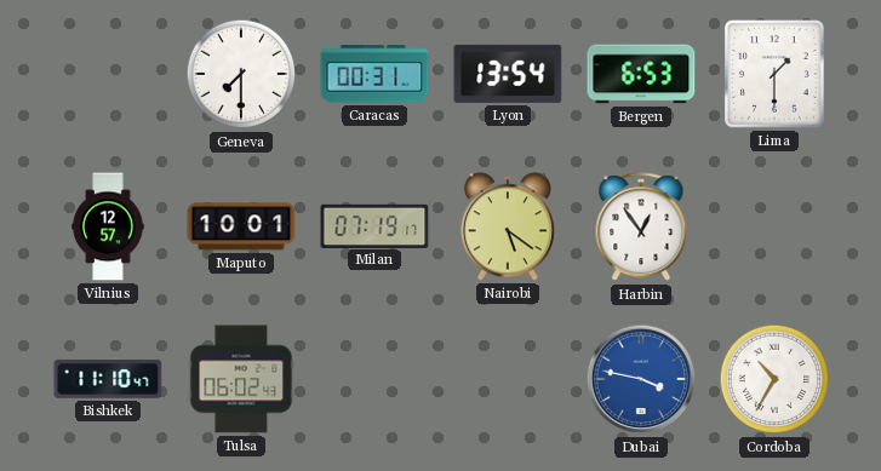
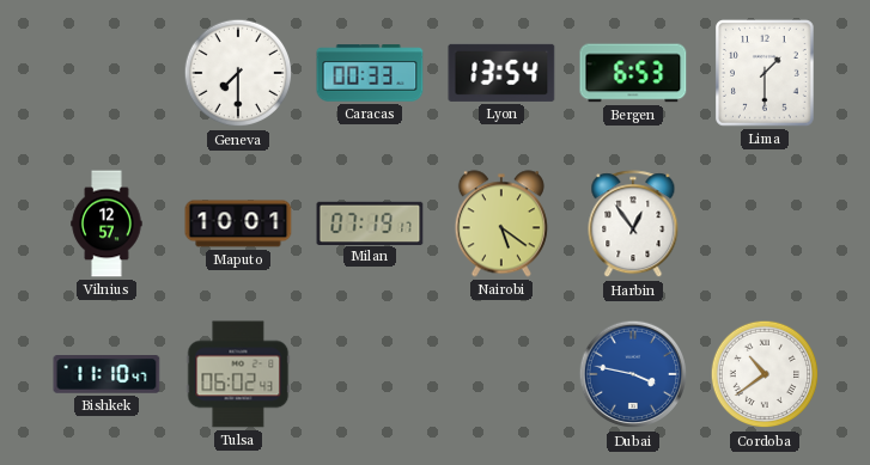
Caracas: 00:31 -> 00:33
Cordoba: 10:35 -> 10:39
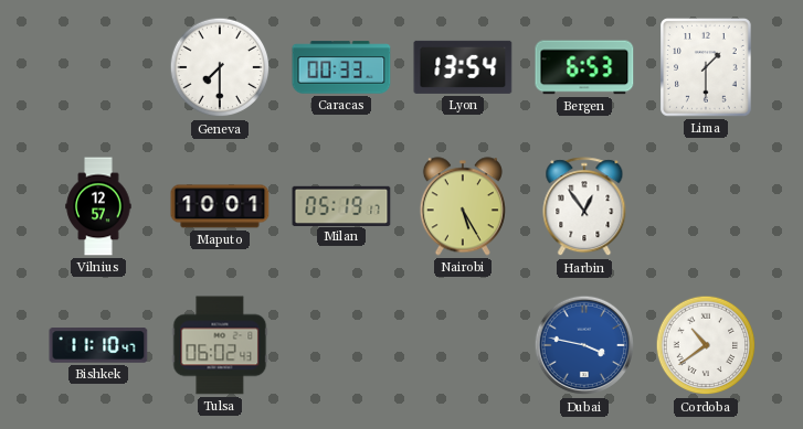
Milan: 07:19 -> 05:19
Nairobi: 5:21 -> 5:25
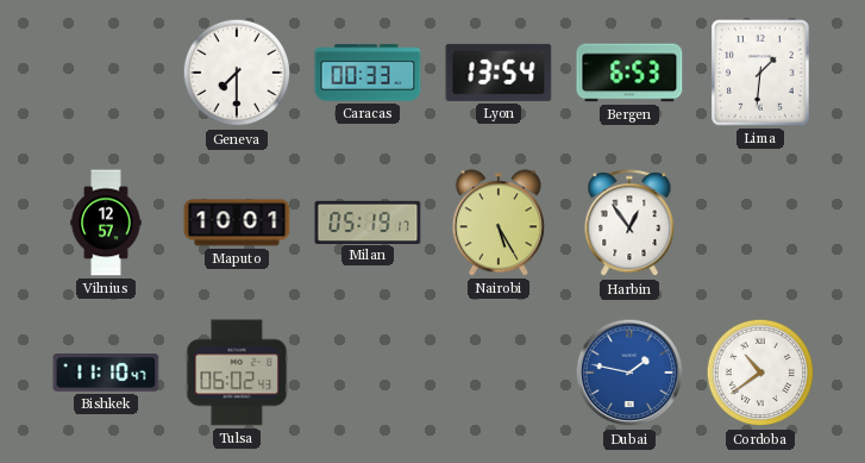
Lima: 1:30 -> 1:31
Dubai: 3:47 -> 1:47
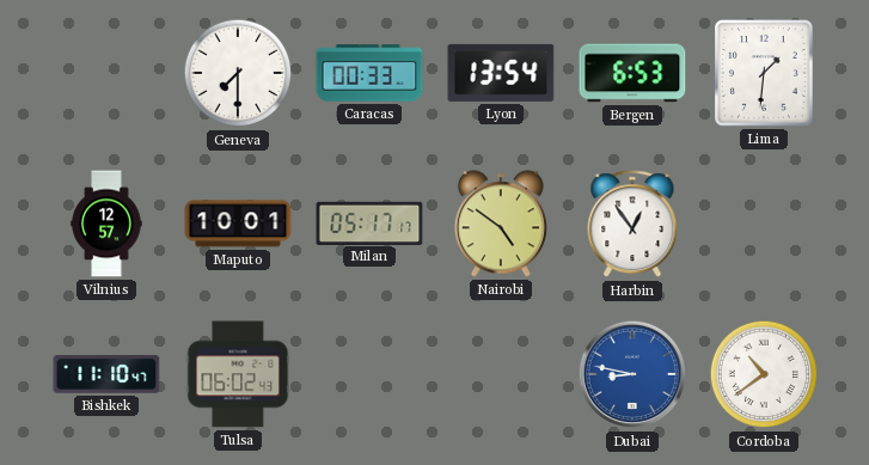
Milan: 05:19 -> 05:17
Nairobi: 5:25 -> 4:51
Dubai: 1:47 -> 8:47
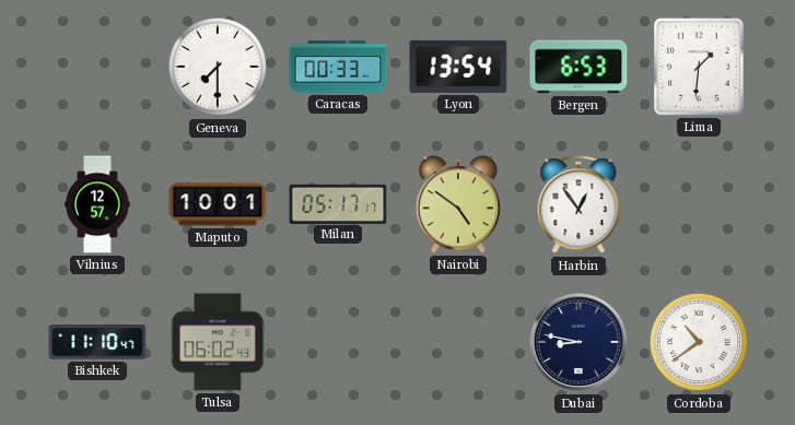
Dubai dial: blue -> navy
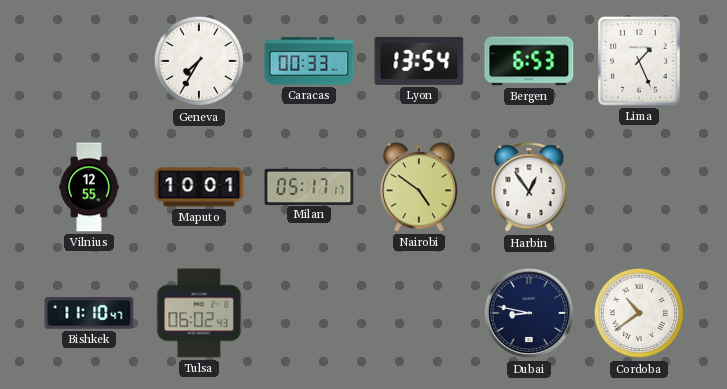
Geneva: 7:30 -> 7:35
Lima: 1:31 -> 1:26
Vilnius: 12:57 -> 12:55
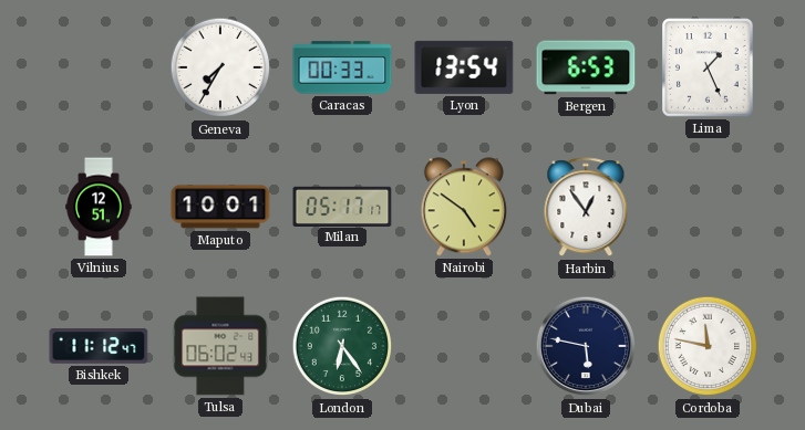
Vilnius: 12:55 -> 12:51
Bishkek: 11:10 -> 11:12
London: none -> 6:24
Dubai: 8:47 -> 5:47
Cordoba: 10:39 -> 11:47
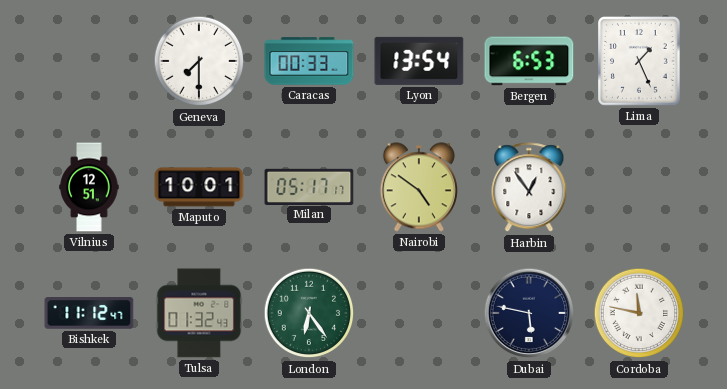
Geneva: 7:35 -> 7:30
Tulsa: 06:02 -> 01:32
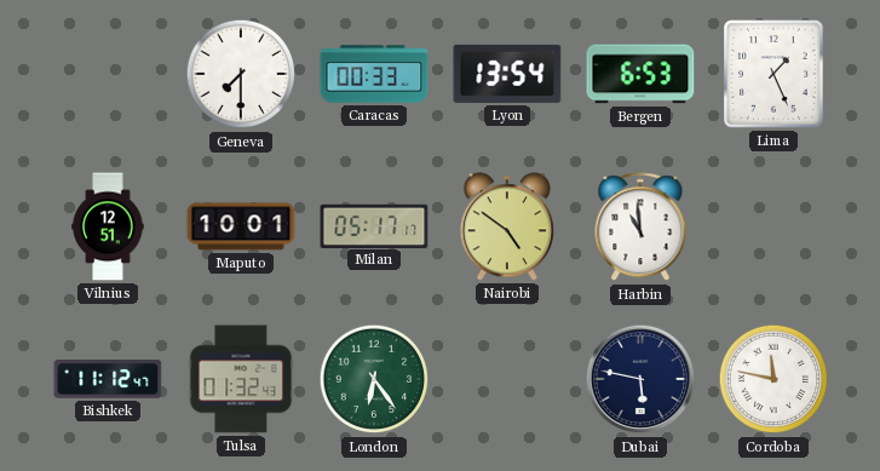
Harbin: 12:54 -> 10:59
